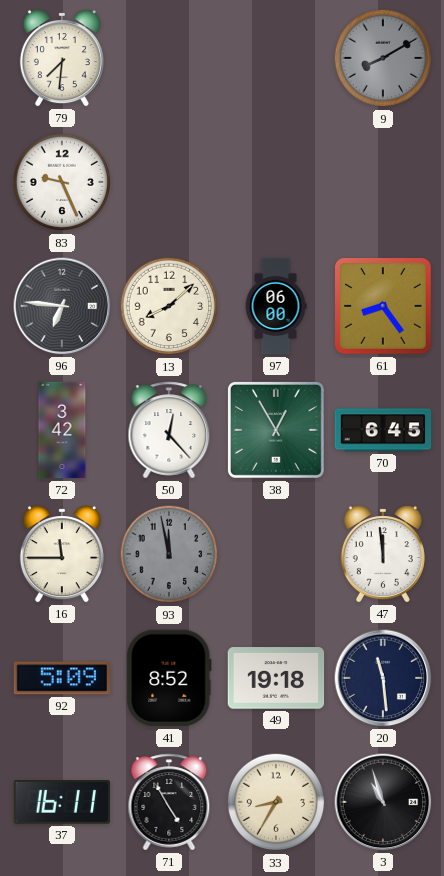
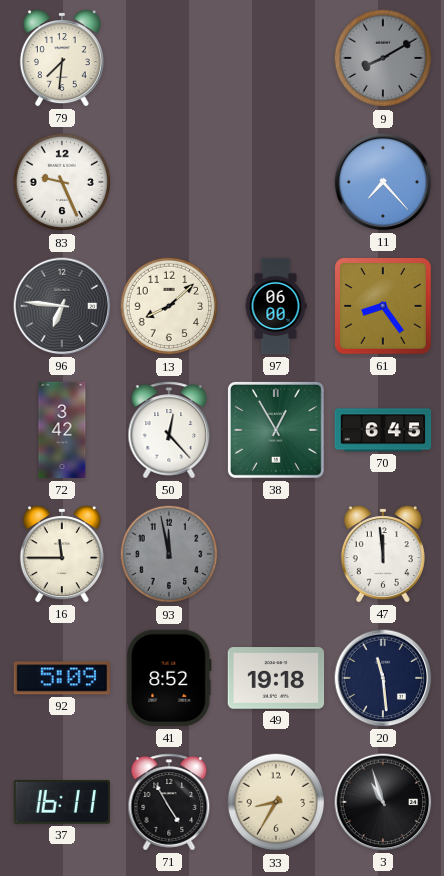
11: none -> 7:23
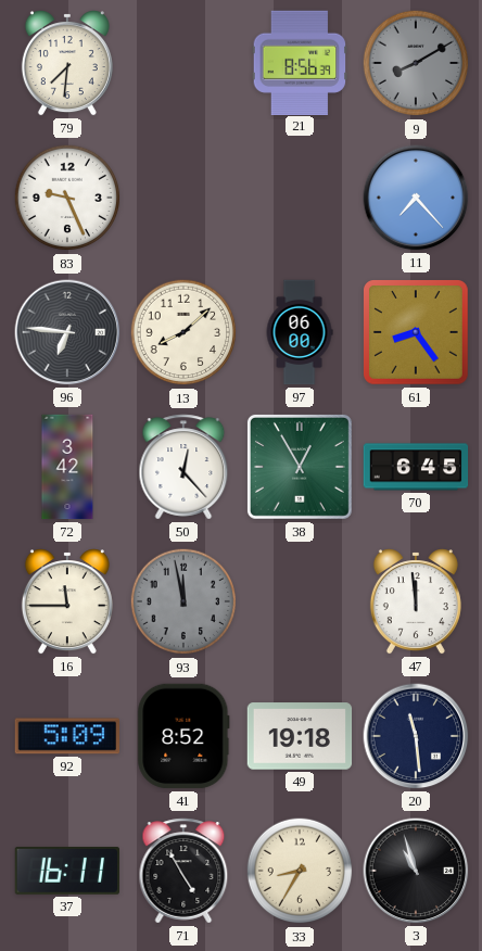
21: none -> 8:56
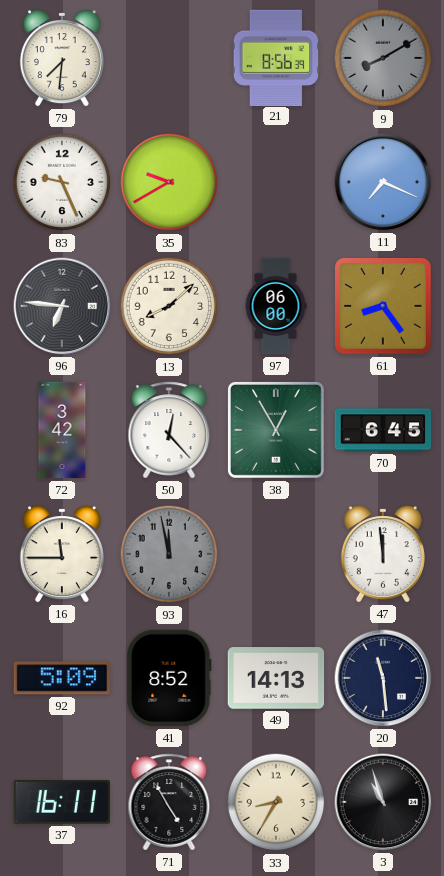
35: none -> 9:40
11: 7:23 -> 7:19
49: 19:18 -> 14:13
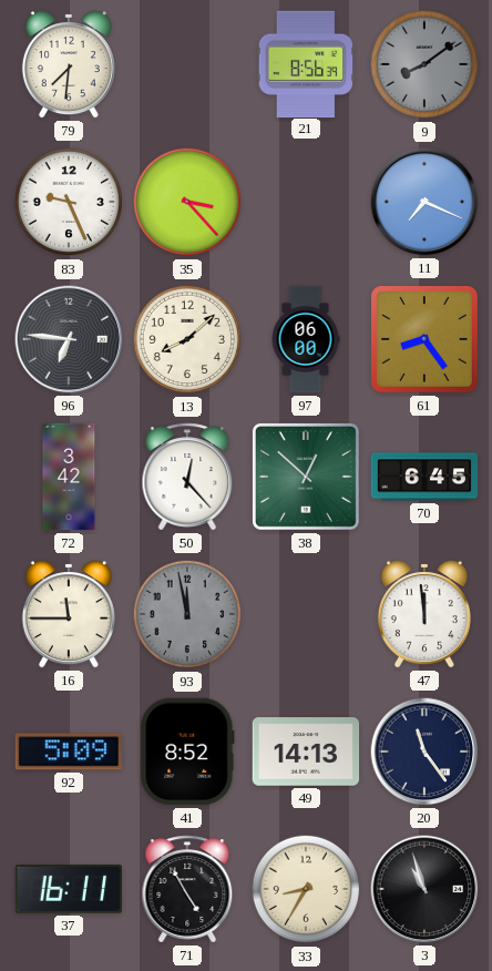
9: 8:10 -> 8:09
35: 9:40 -> 3:23
38: 12:55 -> 12:52
20: 11:29 -> 11:24
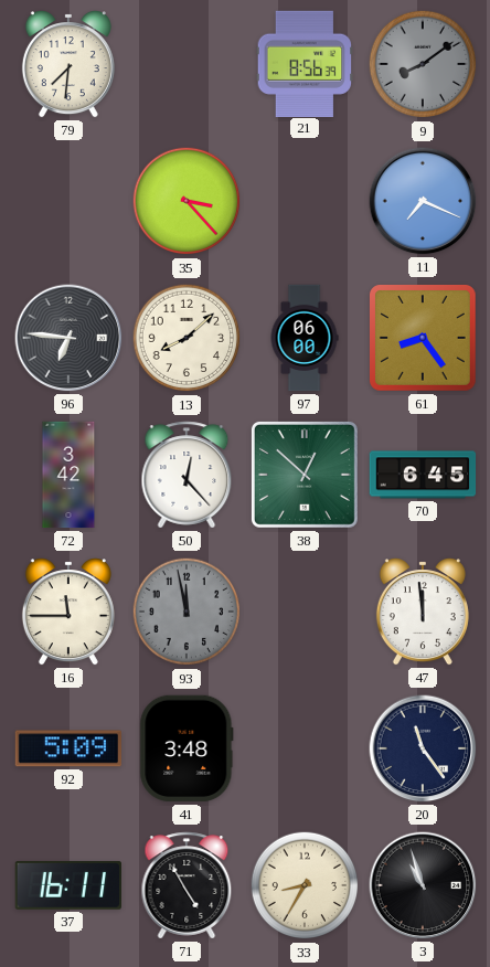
83: 9:26 -> none
41: 8:52 -> 3:48
49: 14:13 -> none
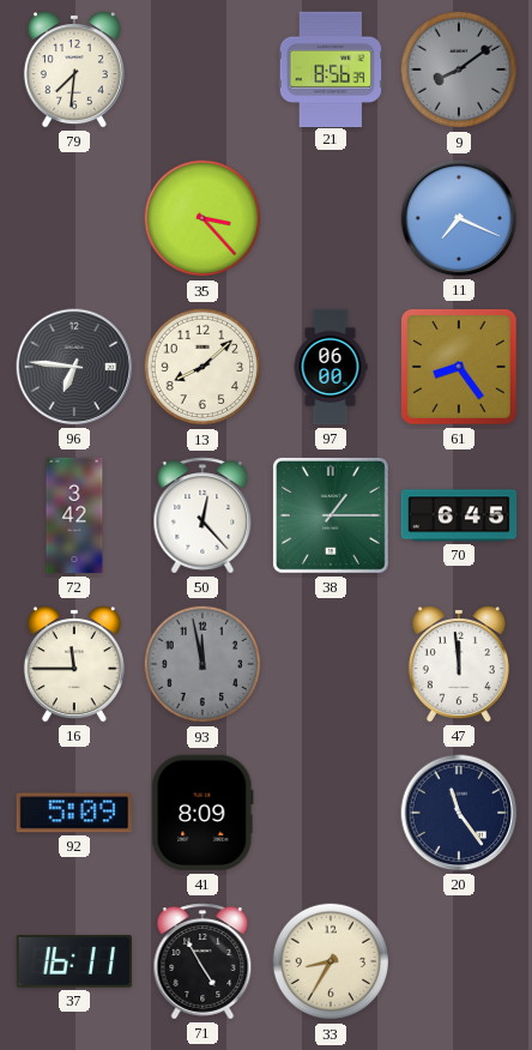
38: 12:52 -> 1:15
41: 3:48 -> 8:09
3: 10:57 -> none
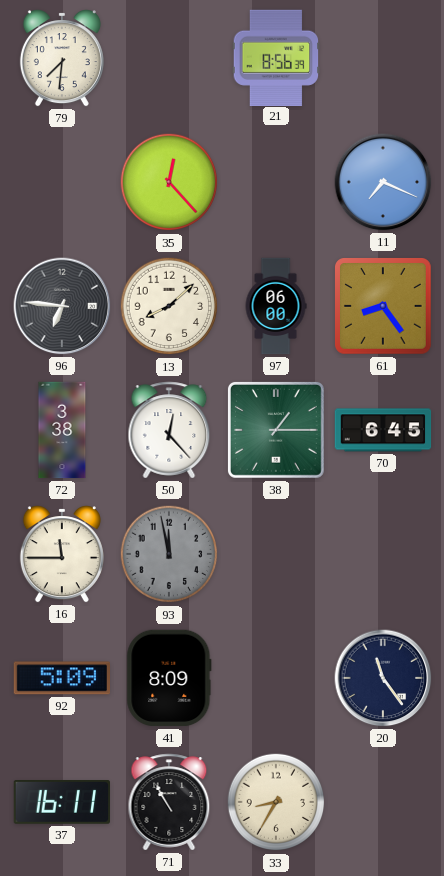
9: 8:09 -> none
35: 3:23 -> 12:23
72: 3:42 -> 3:38
47: 11:59 -> none
71: 4:55 -> 10:55
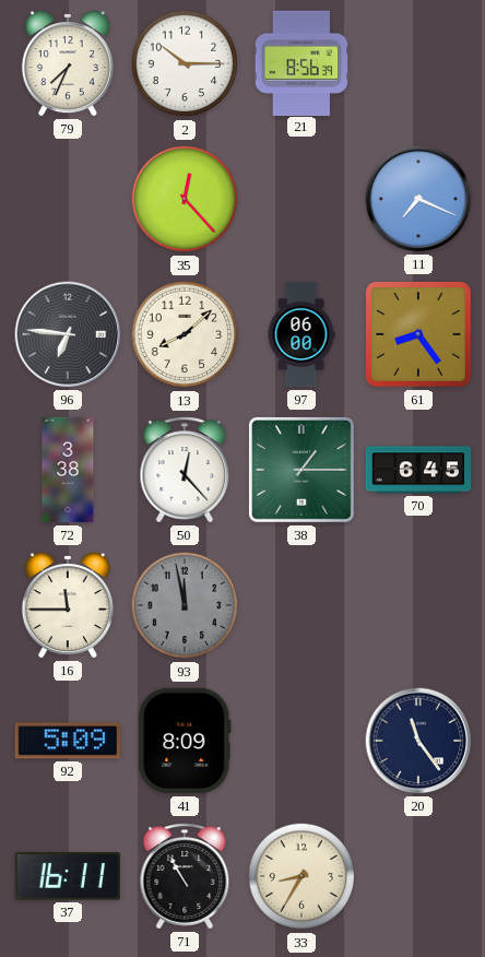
79: 7:31 -> 7:34
2: none -> 10:15
